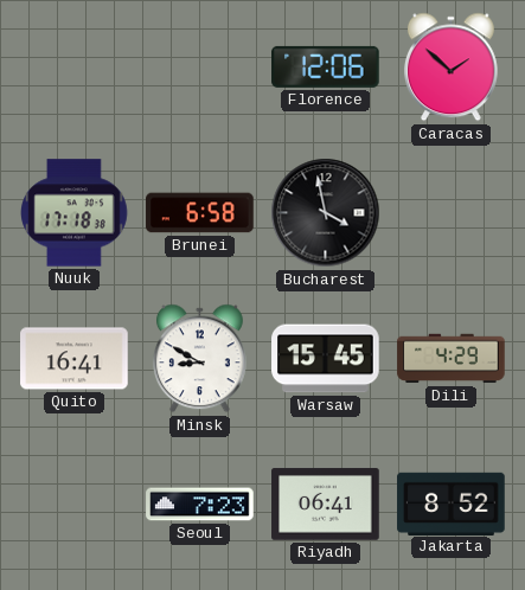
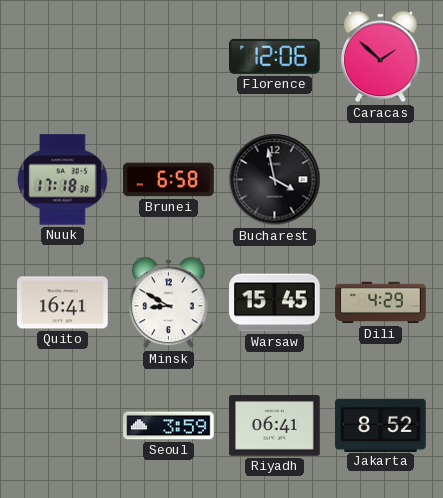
Seoul: 7:23 -> 3:59
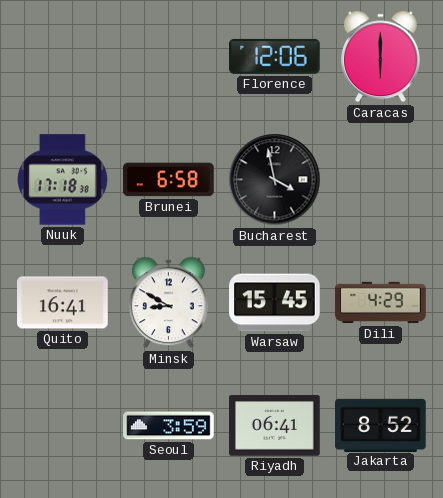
Caracas: 1:52 -> 6:00
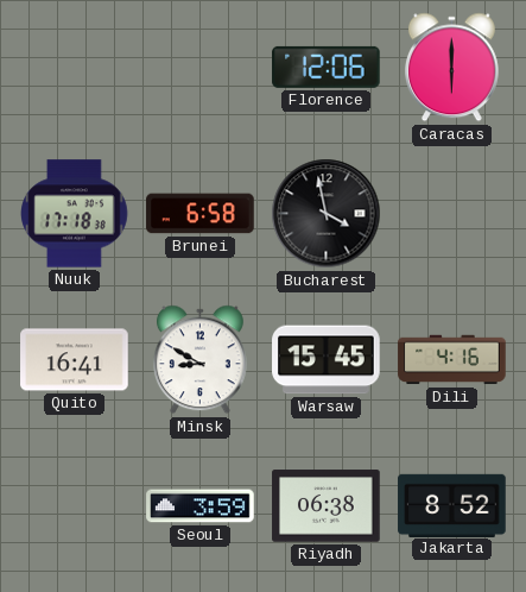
Dili: 4:29 -> 4:16
Riyadh: 06:41 -> 06:38
